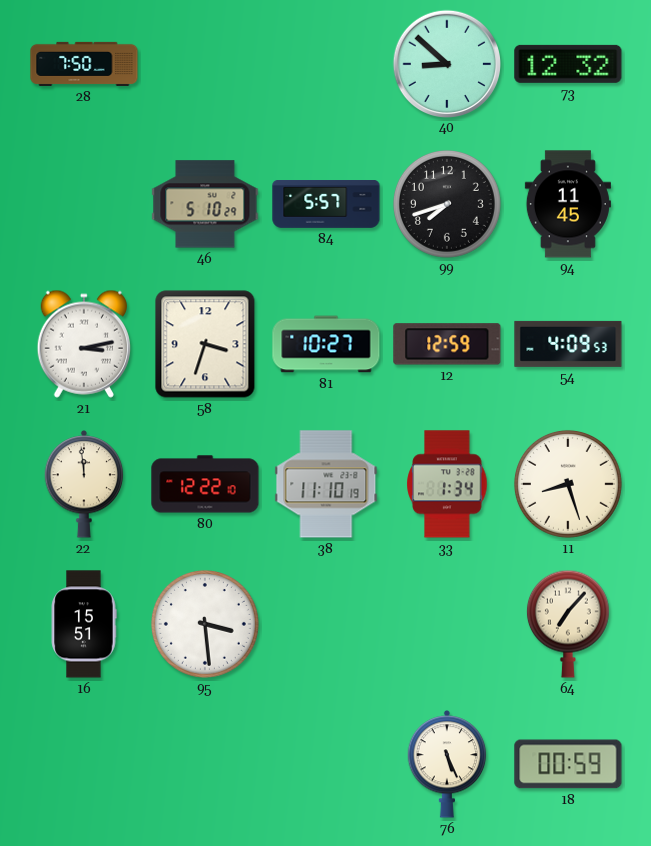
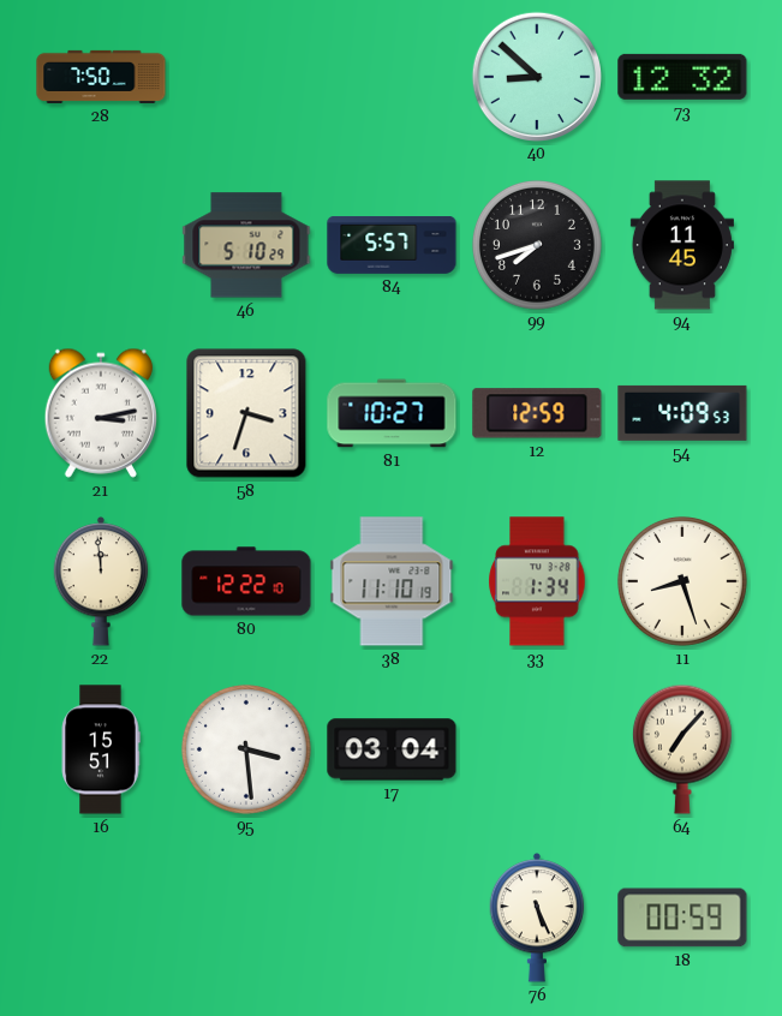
17: none -> 03:04
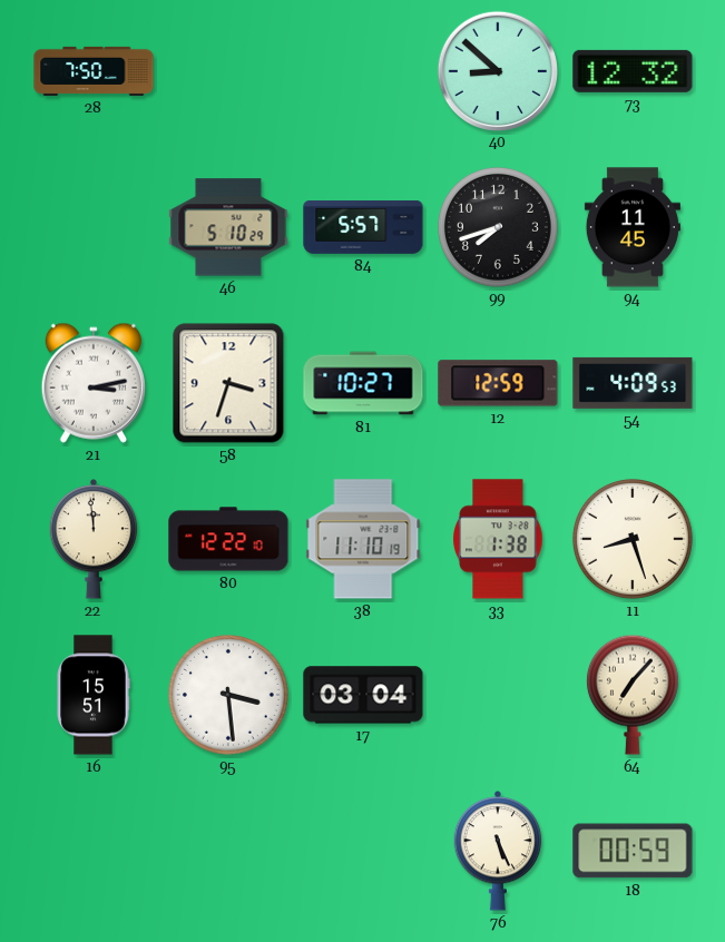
33: 1:34 -> 1:38
